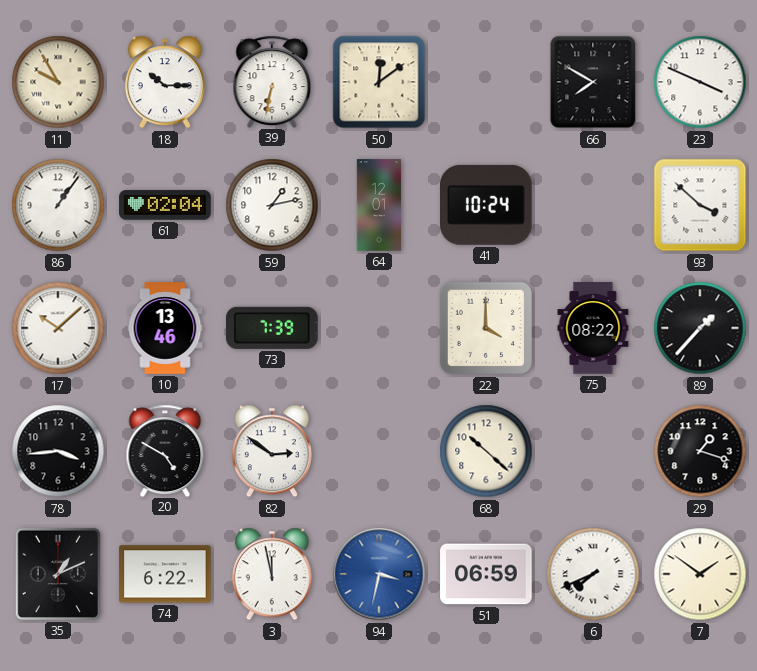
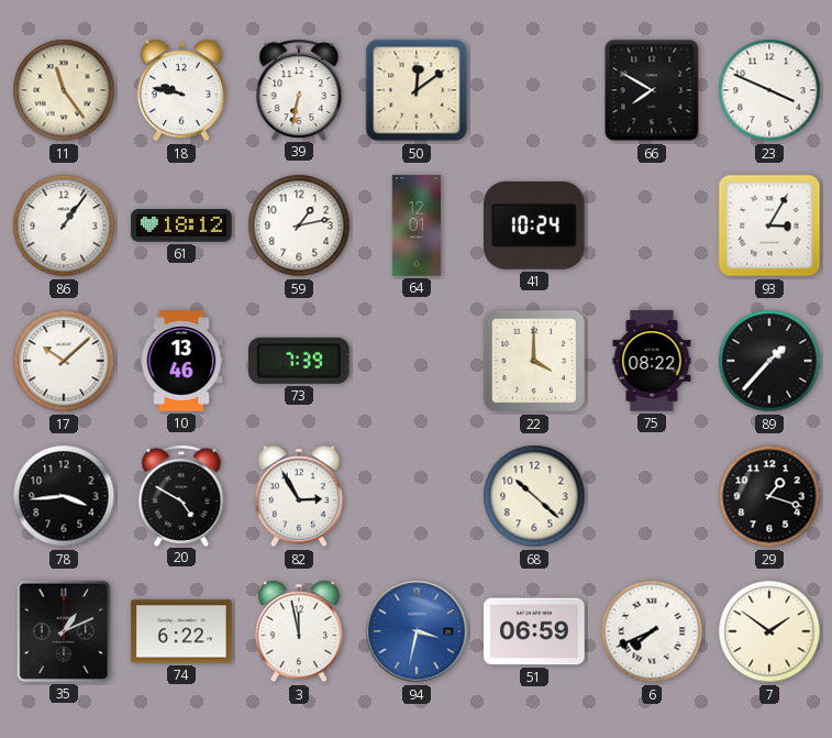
11: 9:55 -> 11:24
18: 10:15 -> 9:47
61: 02:04 -> 18:12
93: 3:52 -> 3:05
82: 2:51 -> 2:55
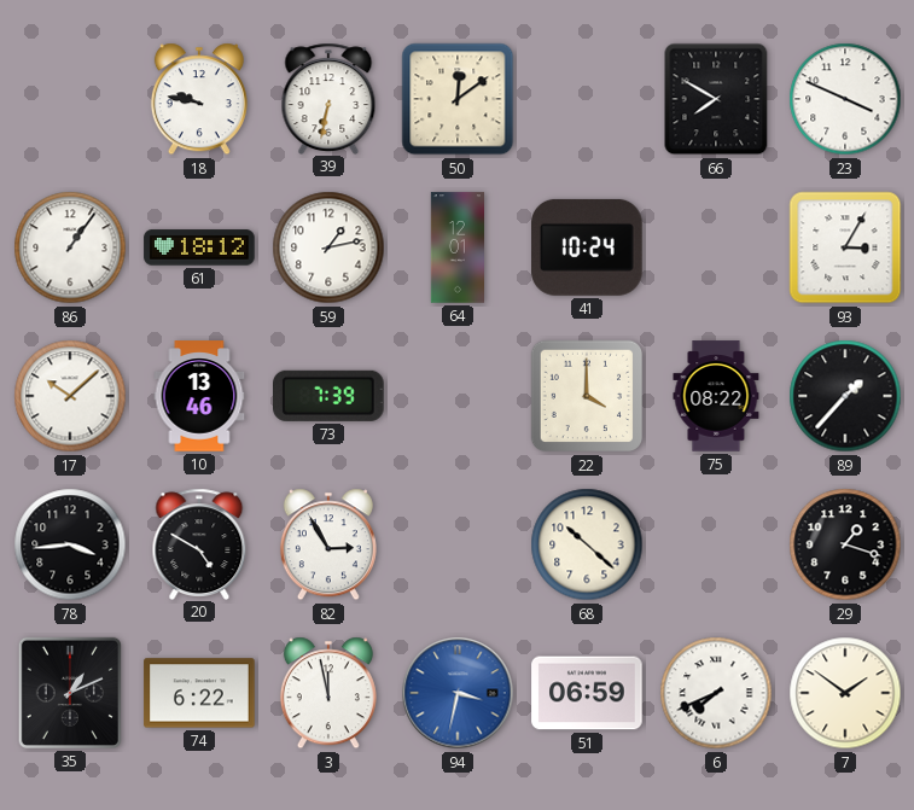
11: 11:24 -> none
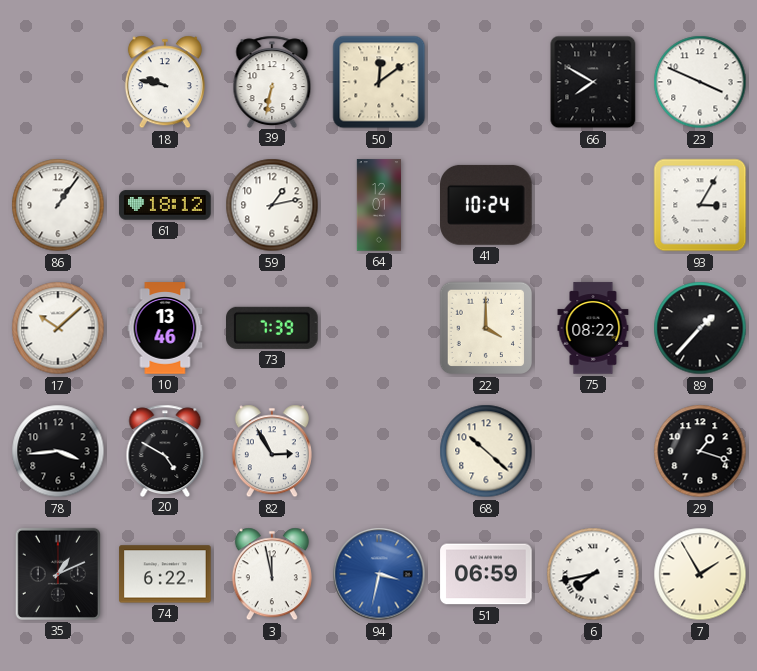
6: 7:41 -> 7:43
7: 1:51 -> 1:55
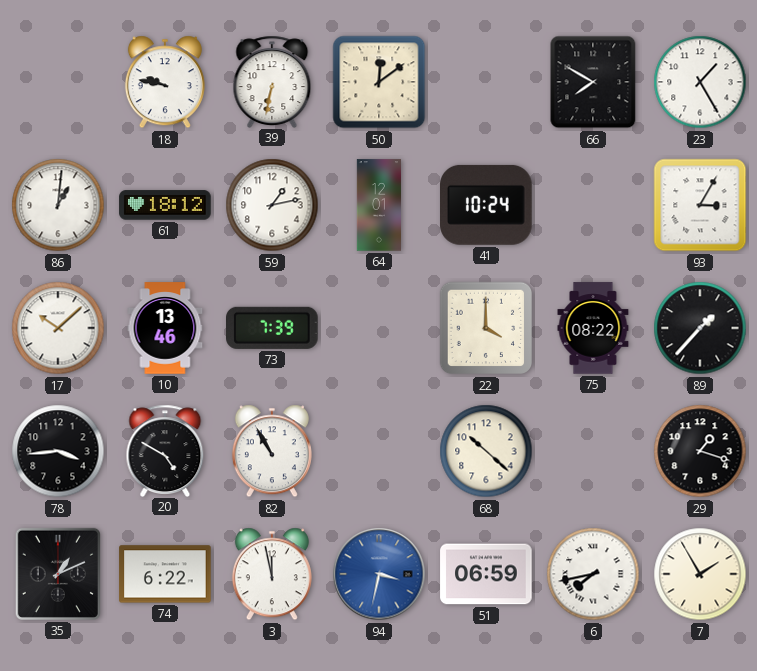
23: 3:49 -> 1:25
86: 1:06 -> 1:01
82: 2:55 -> 10:55
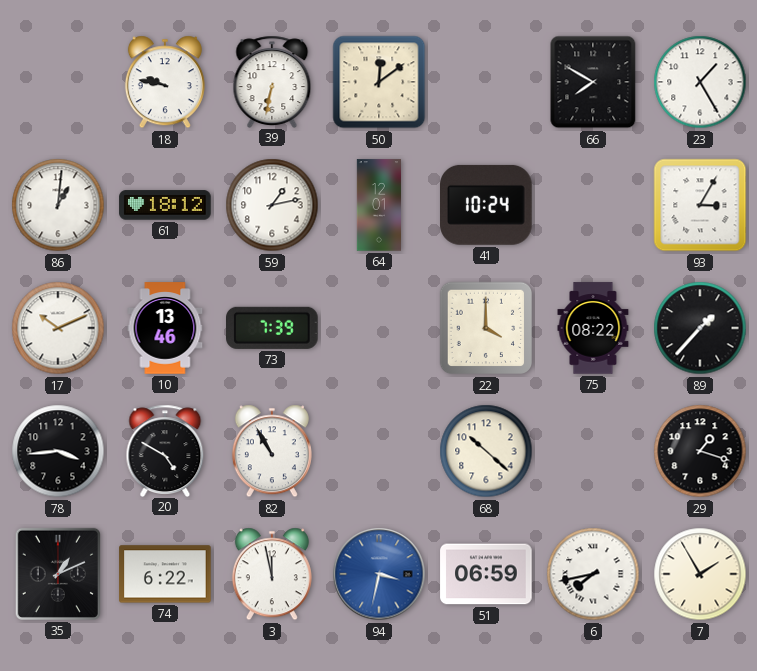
17: 10:08 -> 10:11
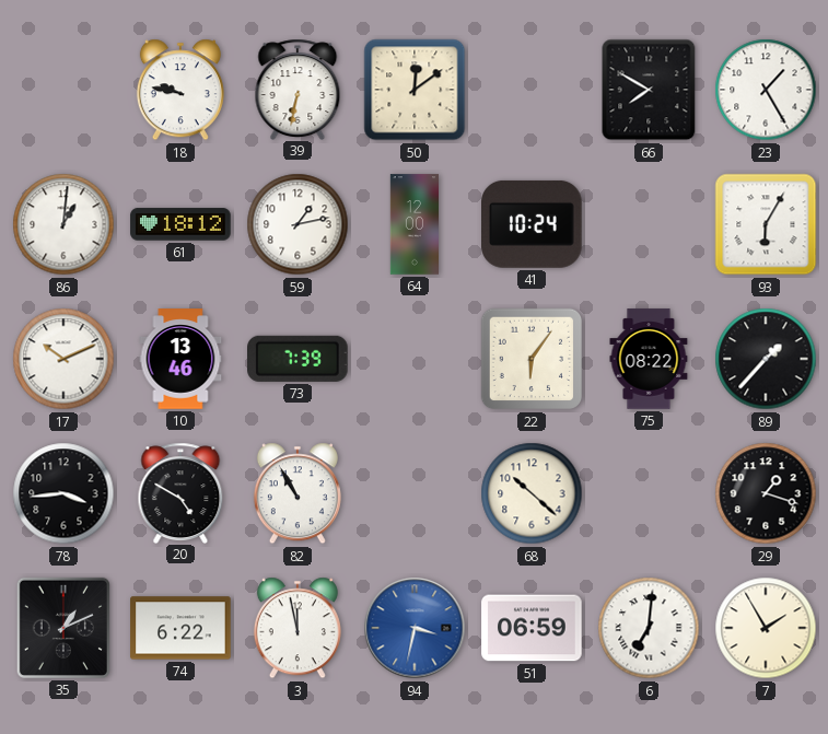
64: 12:01 -> 12:00
93: 3:05 -> 6:05
22: 4:00 -> 6:06
6: 7:43 -> 7:01
